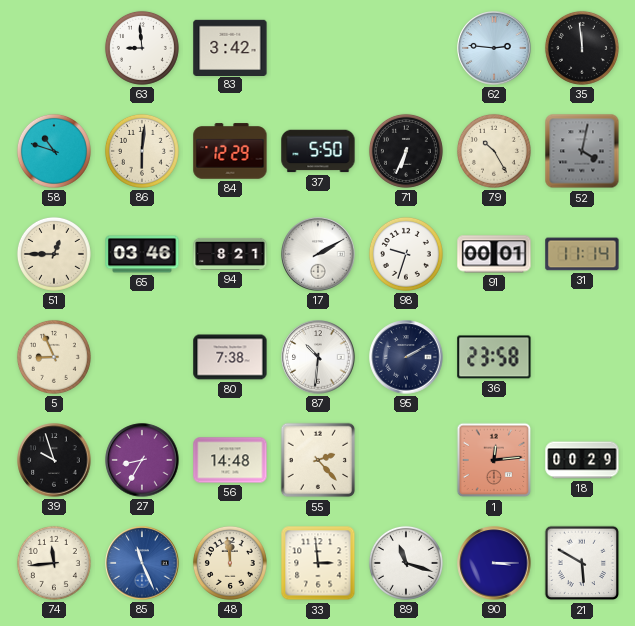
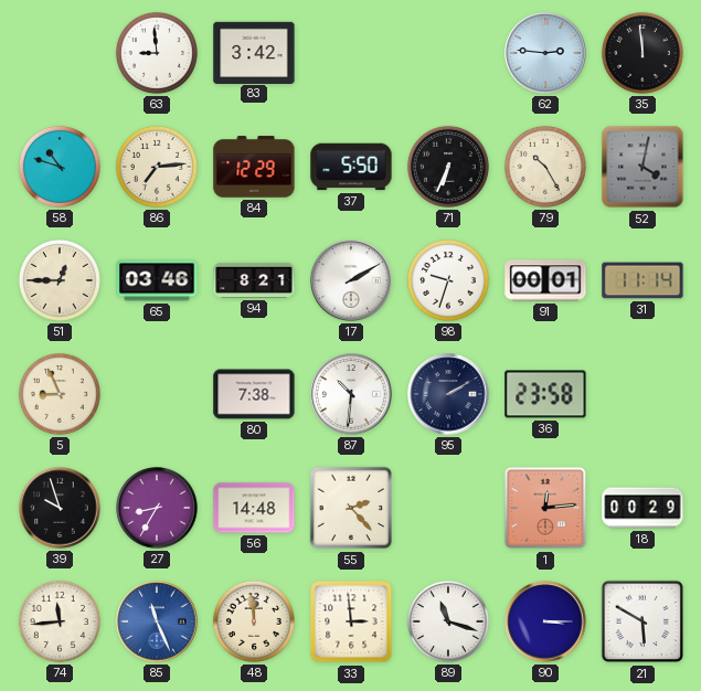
86: 6:01 -> 7:14
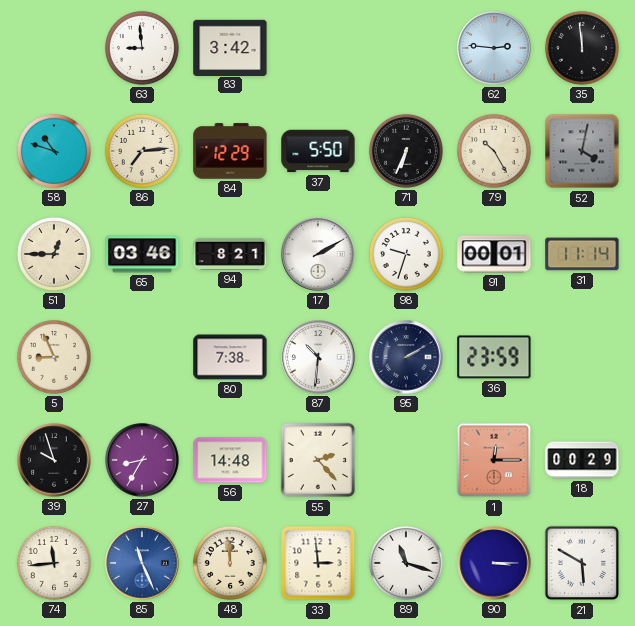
36: 23:58 -> 23:59
1: 12:14 -> 12:15
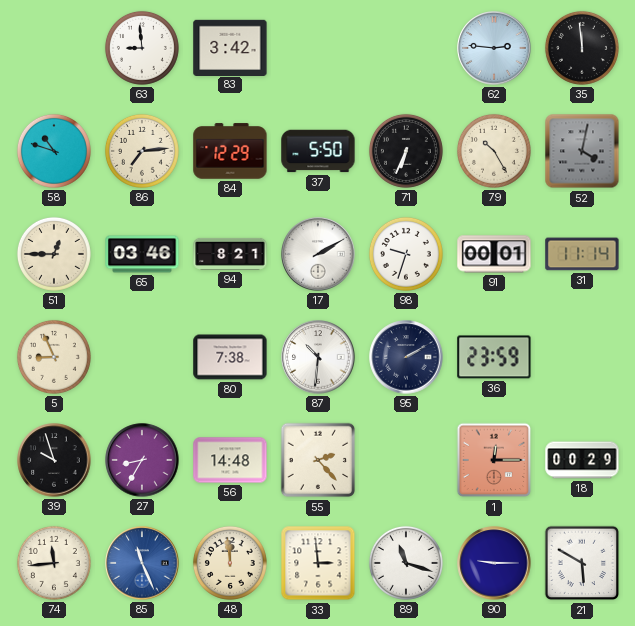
90: 3:15 -> 9:15
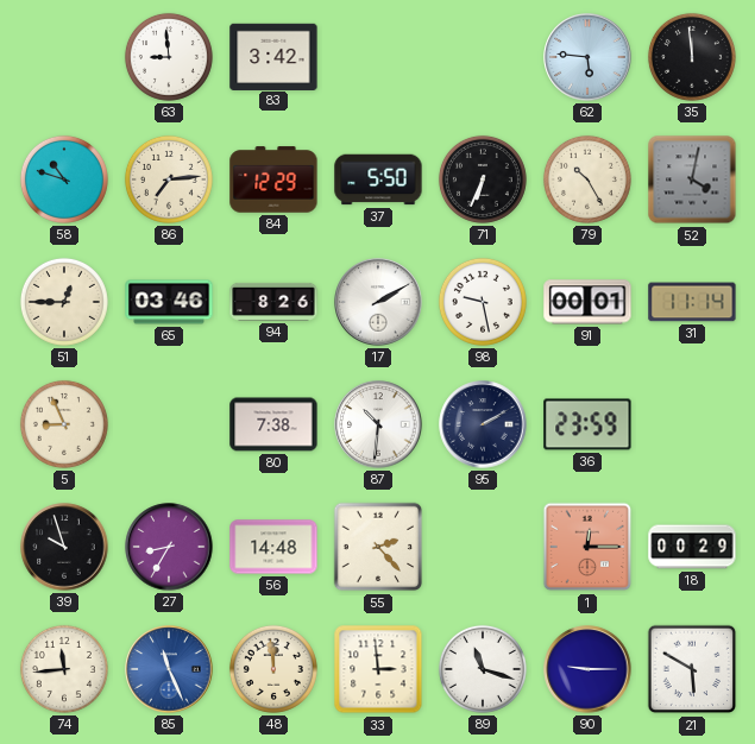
62: 2:46 -> 5:46
94: 8:21 -> 8:26
98: 9:33 -> 9:28
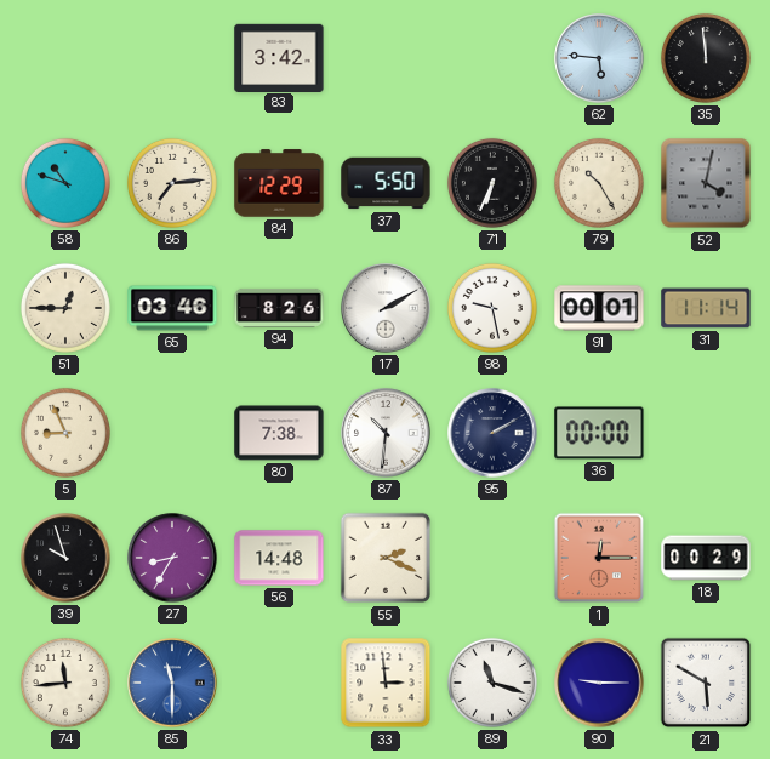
63: 8:59 -> none
36: 23:59 -> 00:00
55: 2:23 -> 2:19
85: 11:26 -> 11:30
48: 11:59 -> none
